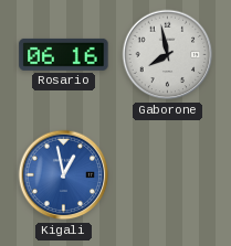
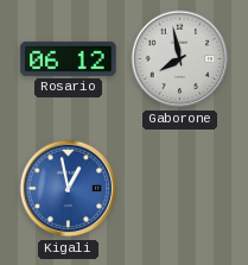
Rosario: 06:16 -> 06:12
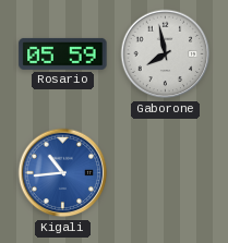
Rosario: 06:12 -> 05:59
Kigali: 12:58 -> 10:44
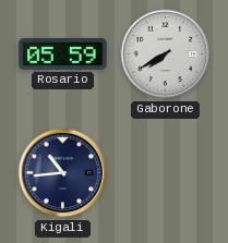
Gaborone: 7:58 -> 7:40
Kigali dial: blue -> navy
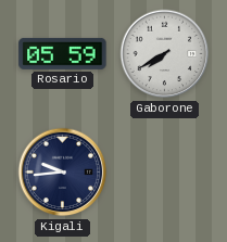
Kigali: 10:44 -> 9:44
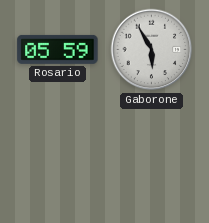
Gaborone: 7:40 -> 5:55
Kigali: 9:44 -> none
